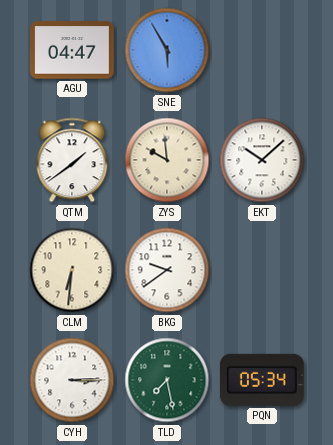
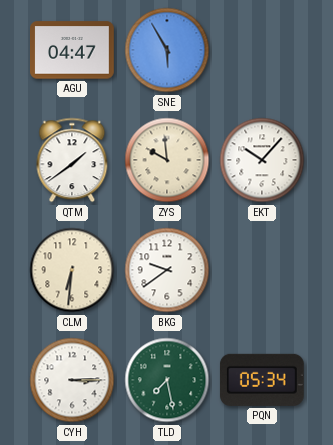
EKT: 10:08 -> 10:07
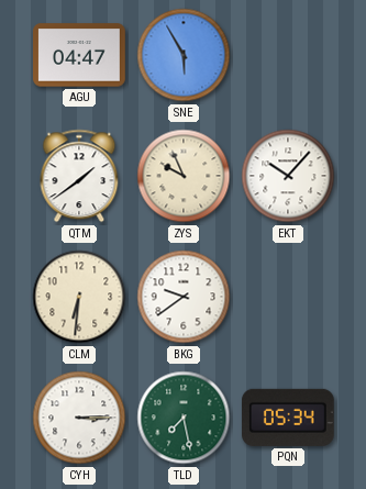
ZYS: 9:59 -> 9:56
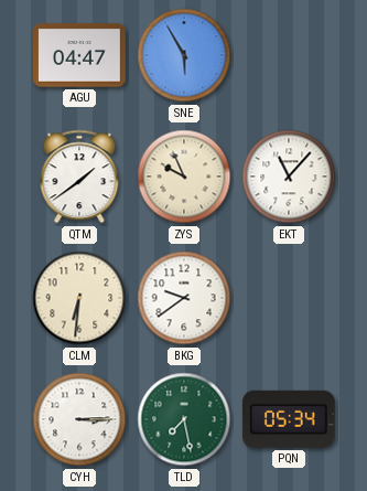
EKT: 10:07 -> 11:07
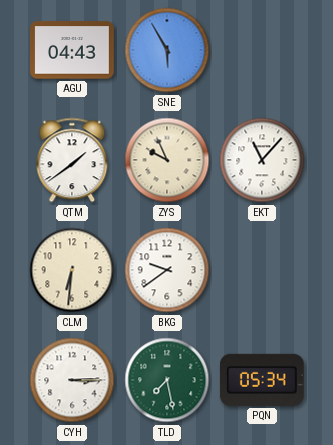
AGU: 04:47 -> 04:43
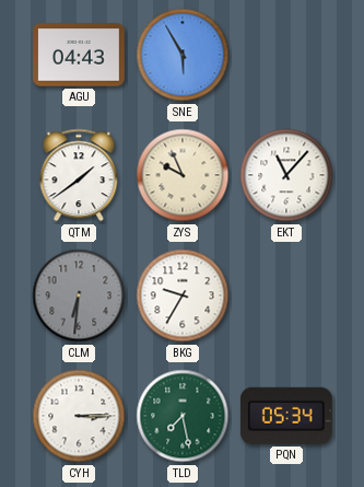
CLM dial: cream -> grey
BKG: 9:39 -> 9:35
